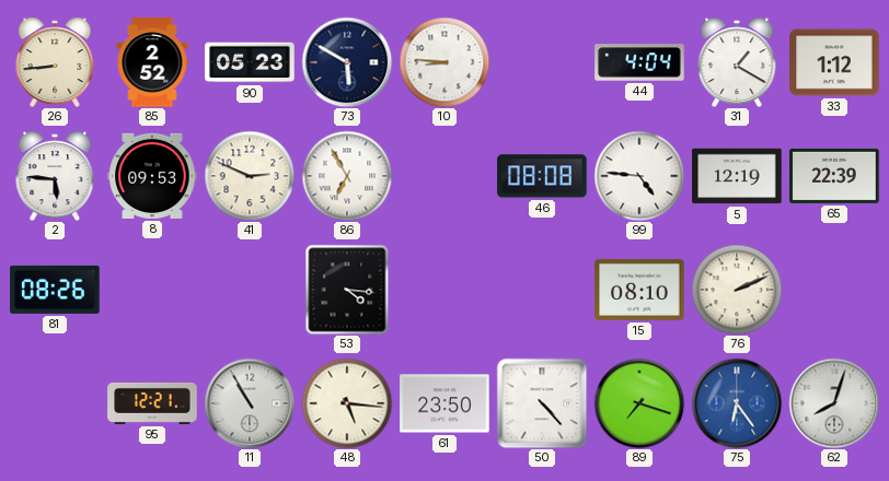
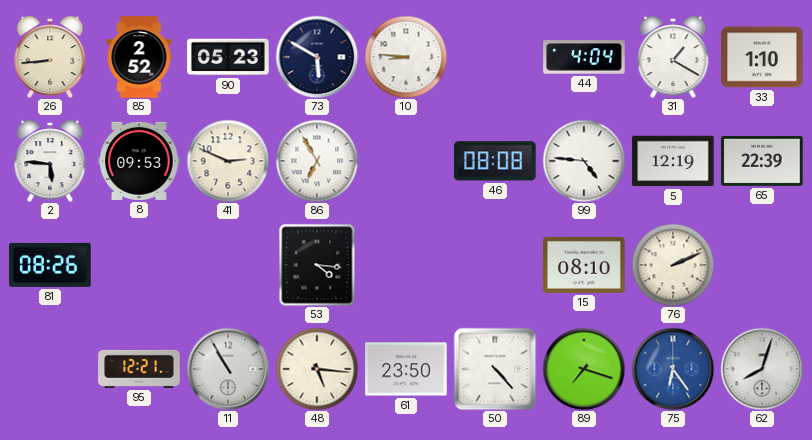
33: 1:12 -> 1:10
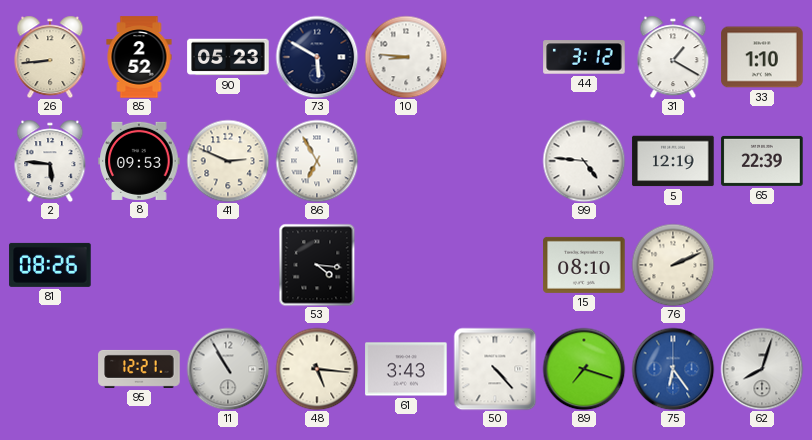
44: 4:04 -> 3:12
46: 08:08 -> none
61: 23:50 -> 3:43
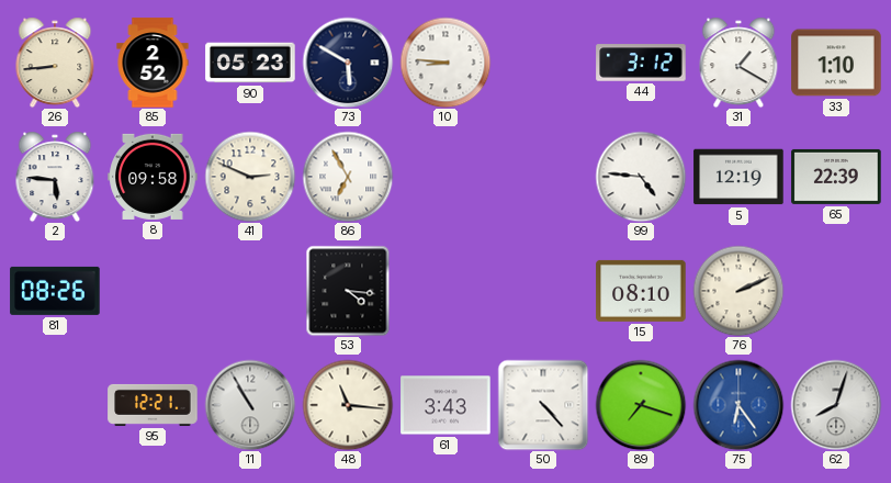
8: 09:53 -> 09:58
48: 5:16 -> 11:16
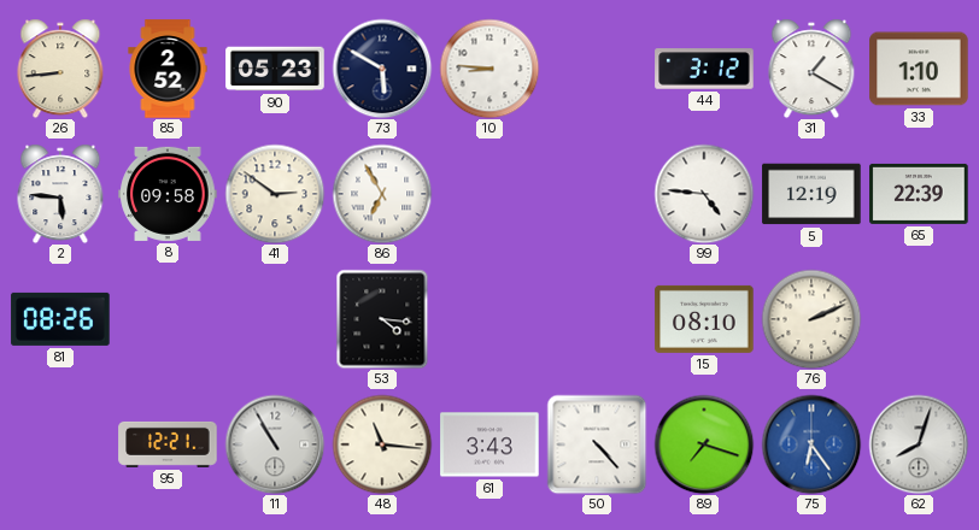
41: 2:49 -> 2:51
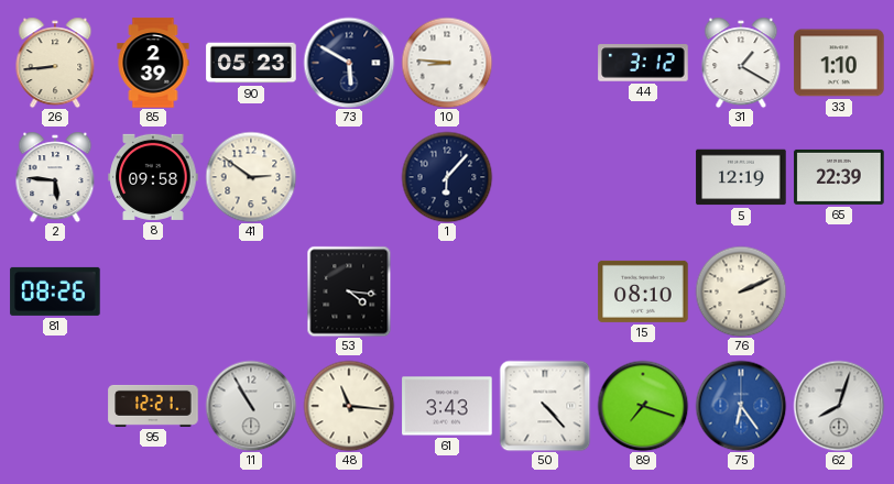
85: 2:52 -> 2:39
86: 6:55 -> none
1: none -> 6:07
99: 4:46 -> none
